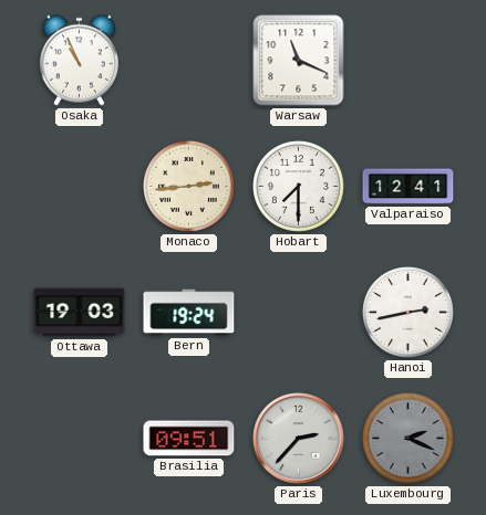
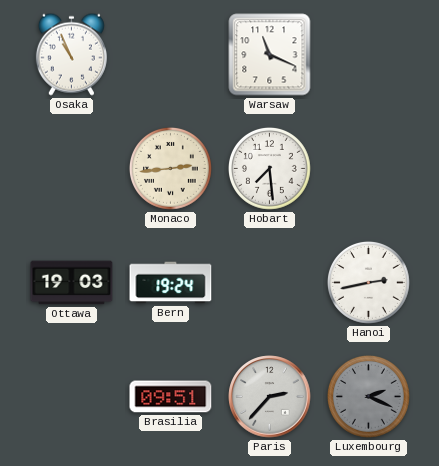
Hobart: 7:30 -> 7:29
Valparaiso: 12:41 -> none
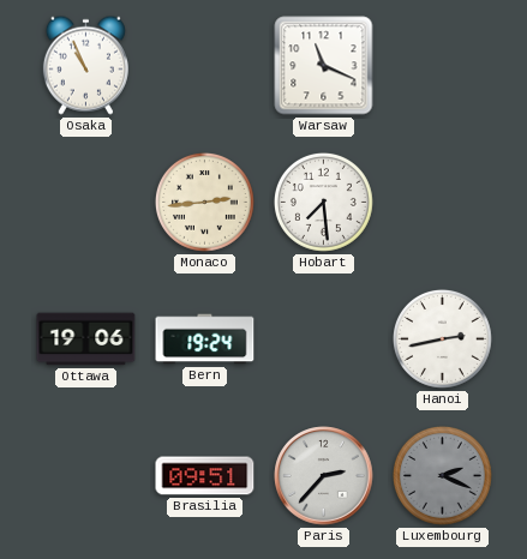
Ottawa: 19:03 -> 19:06
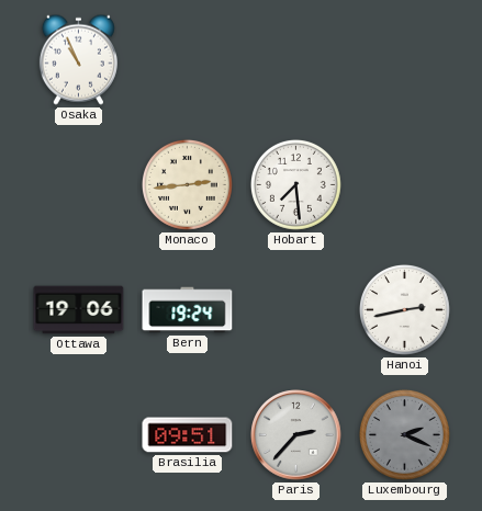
Warsaw: 11:19 -> none
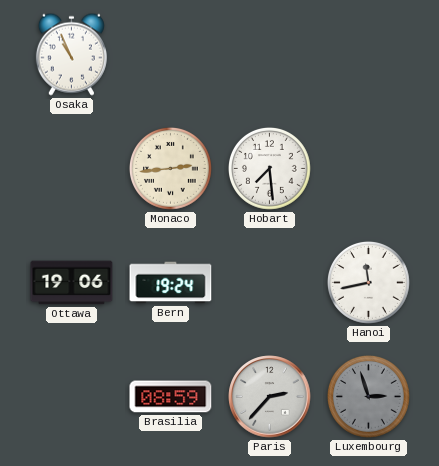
Hanoi: 2:43 -> 11:43
Brasilia: 09:51 -> 08:59
Luxembourg: 2:19 -> 2:57
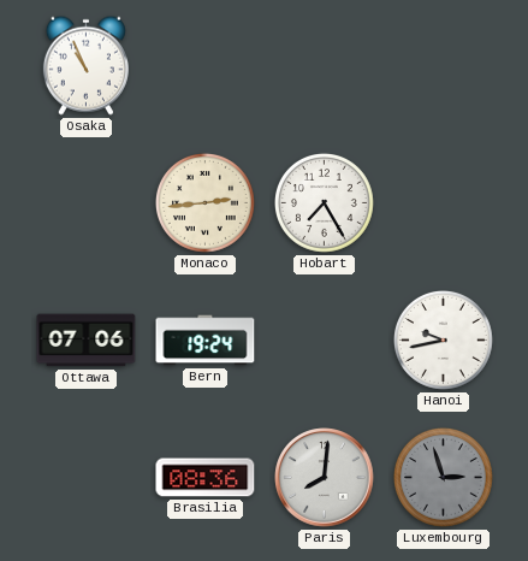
Hobart: 7:29 -> 7:25
Ottawa: 19:06 -> 07:06
Hanoi: 11:43 -> 9:43
Brasilia: 08:59 -> 08:36
Paris: 2:37 -> 8:01
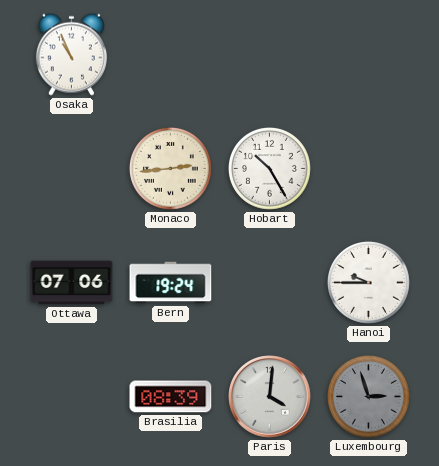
Hobart: 7:25 -> 10:25
Hanoi: 9:43 -> 9:45
Brasilia: 08:36 -> 08:39
Paris: 8:01 -> 4:01
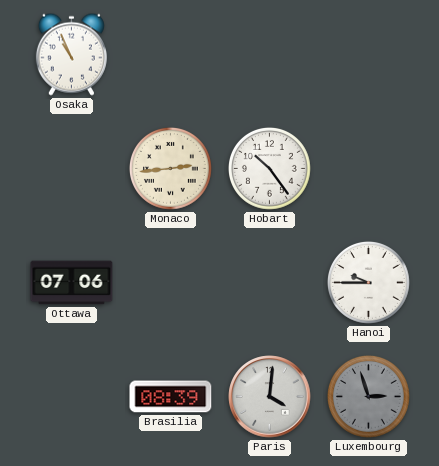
Hobart: 10:25 -> 10:24
Bern: 19:24 -> none
